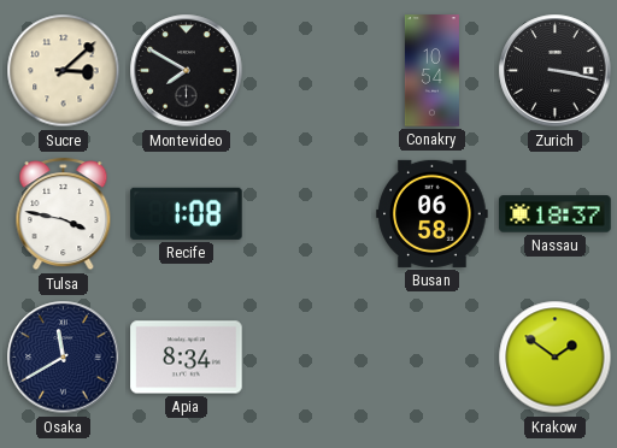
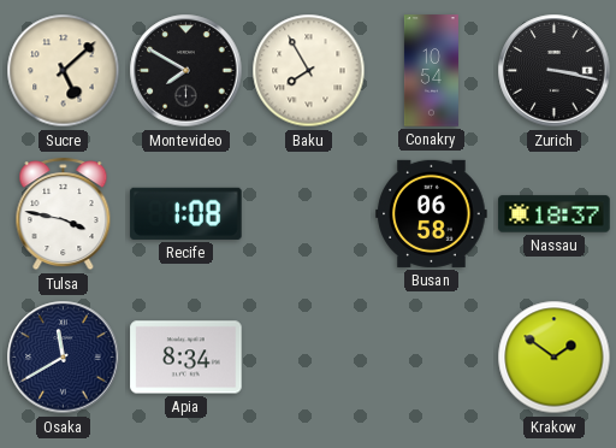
Sucre: 3:08 -> 5:08
Baku: none -> 7:55
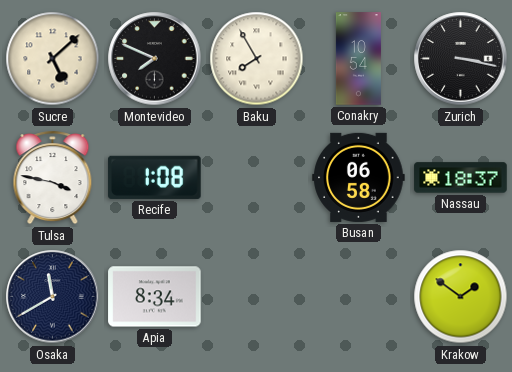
Montevideo: 7:50 -> 7:49
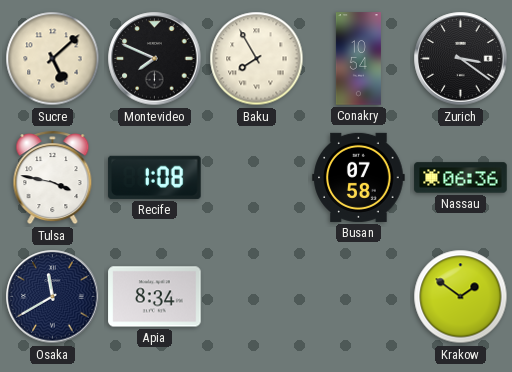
Zurich: 3:17 -> 3:21
Busan: 06:58 -> 07:58
Nassau: 18:37 -> 06:36
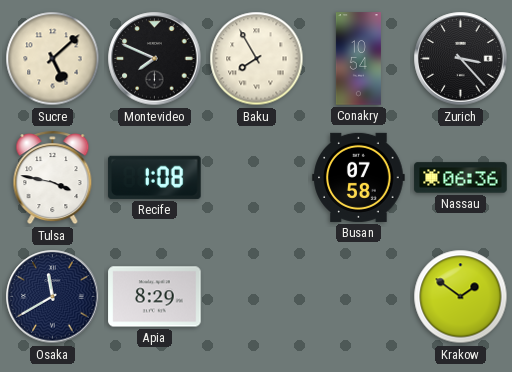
Zurich: 3:21 -> 3:23
Apia: 8:34 -> 8:29
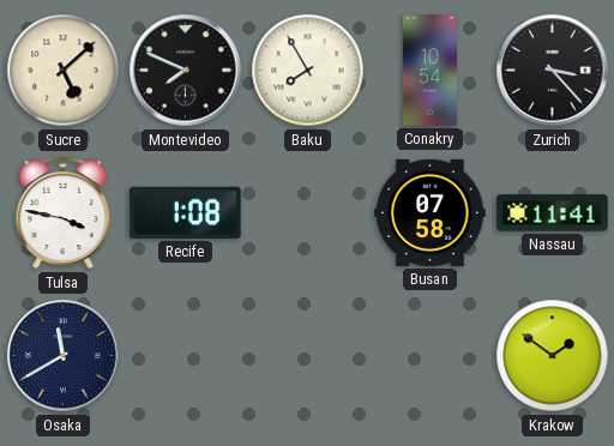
Nassau: 06:36 -> 11:41
Apia: 8:29 -> none
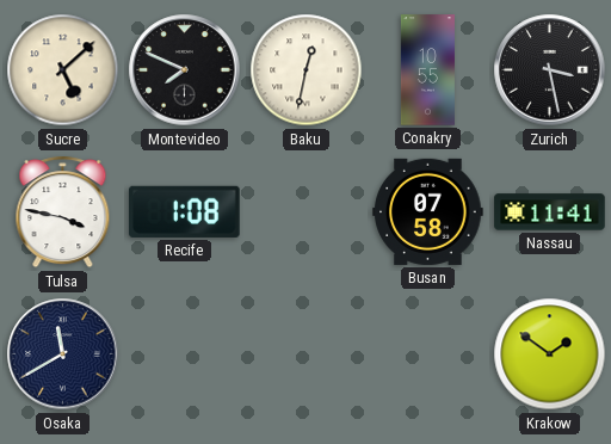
Baku: 7:55 -> 12:32
Conakry: 10:54 -> 10:55
Zurich: 3:23 -> 3:28
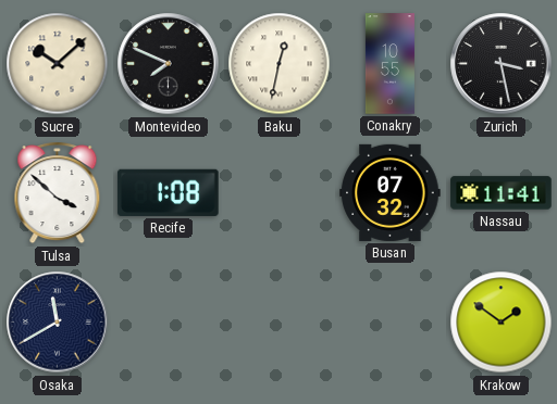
Sucre: 5:08 -> 10:08
Tulsa: 3:47 -> 3:52
Busan: 07:58 -> 07:32
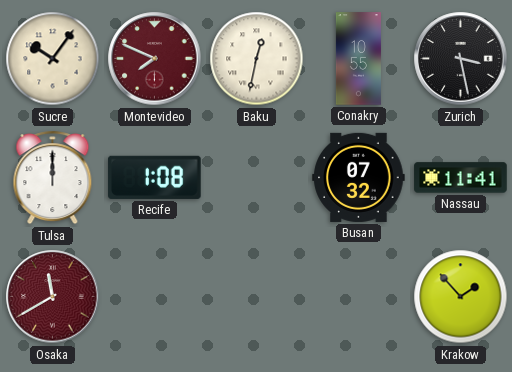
Sucre: 10:08 -> 10:06
Montevideo dial: black -> burgundy
Tulsa: 3:52 -> 12:00
Osaka dial: navy -> burgundy
Krakow: 1:51 -> 1:53
